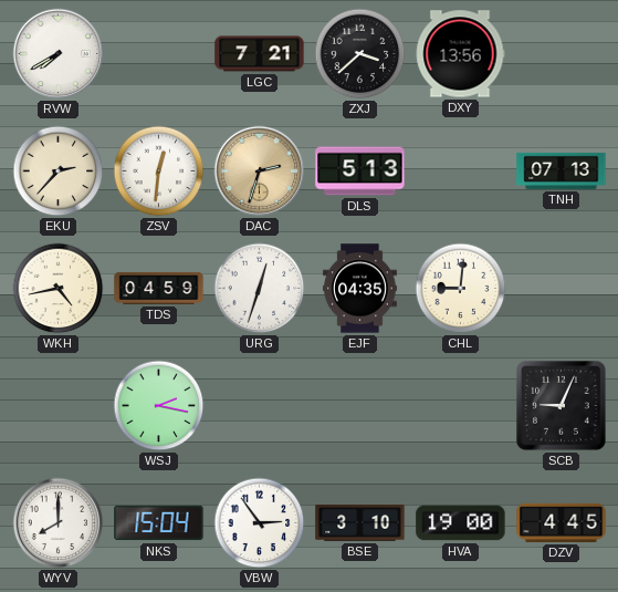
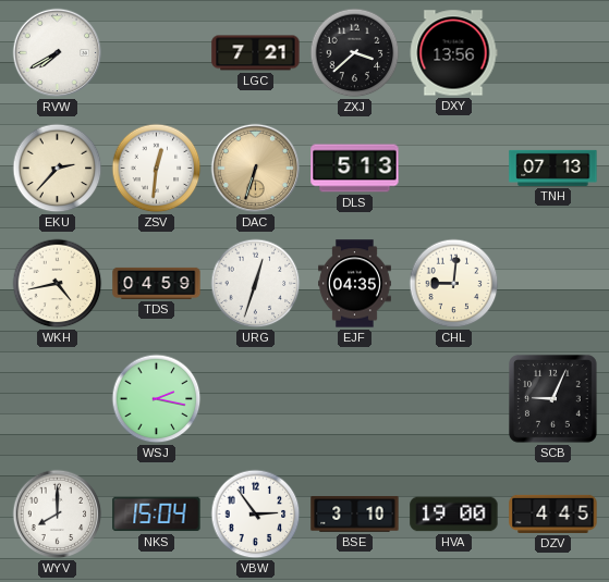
DAC: 2:33 -> 6:33
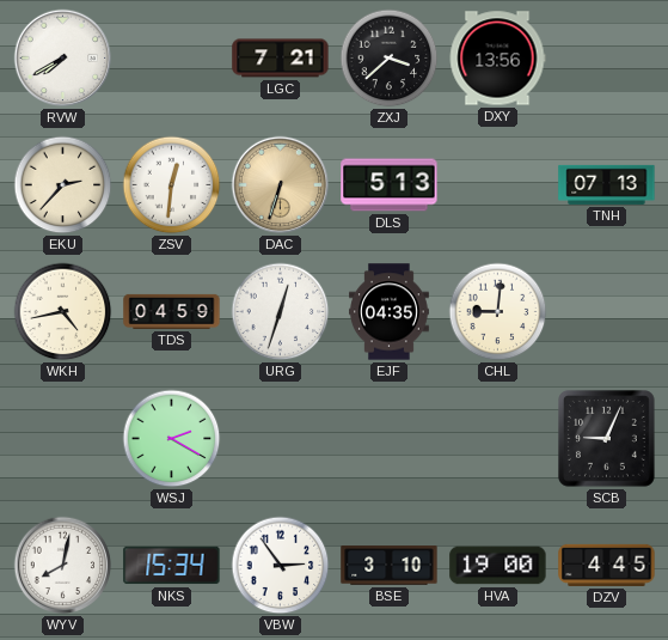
WSJ: 2:17 -> 2:20
WYV: 8:00 -> 8:02
NKS: 15:04 -> 15:34
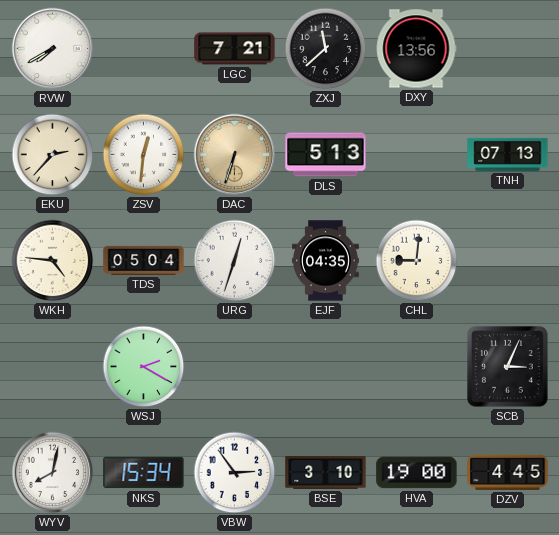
ZXJ: 3:38 -> 11:38
WKH: 4:43 -> 4:46
TDS: 04:59 -> 05:04
SCB: 9:04 -> 3:04
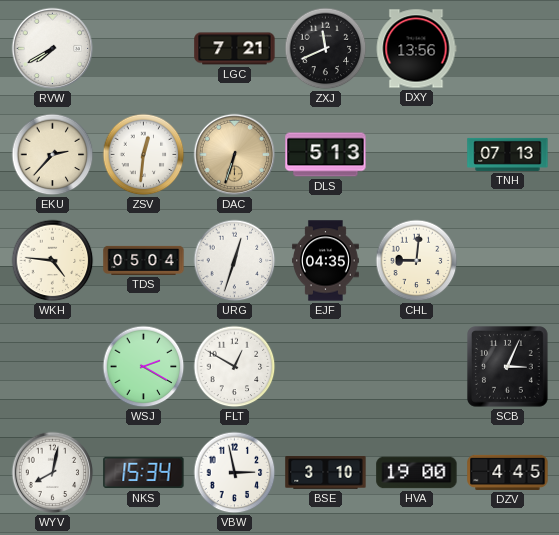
ZXJ: 11:38 -> 11:41
FLT: none -> 12:50
VBW: 2:54 -> 2:58
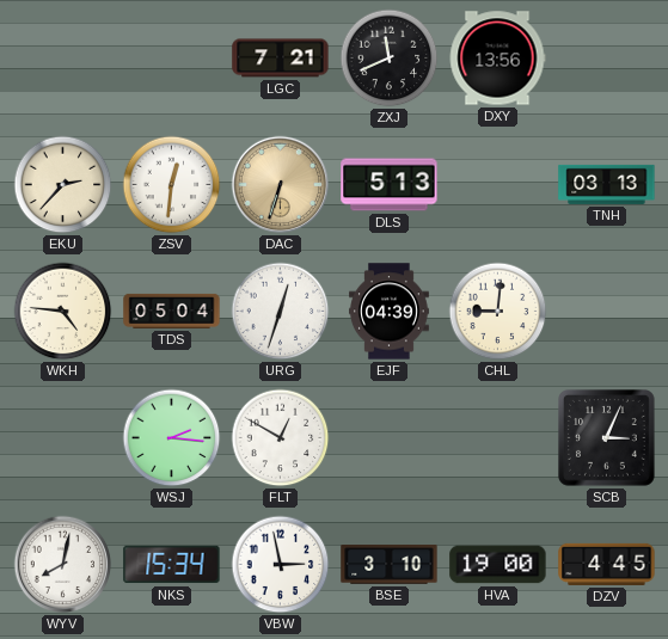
RVW: 7:40 -> none
TNH: 07:13 -> 03:13
EJF: 04:35 -> 04:39
WSJ: 2:20 -> 2:16
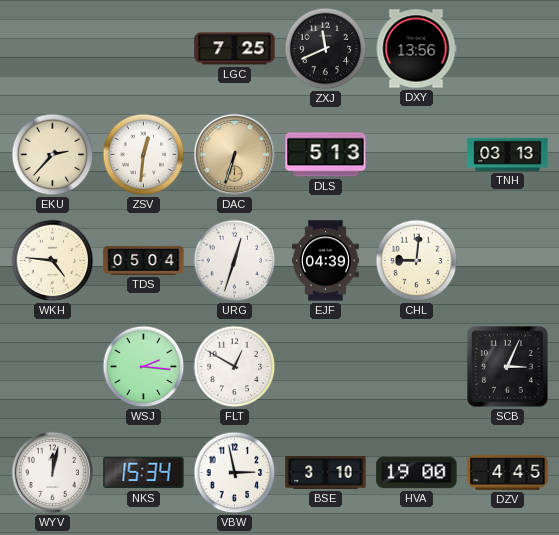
LGC: 7:21 -> 7:25
WYV: 8:02 -> 12:02
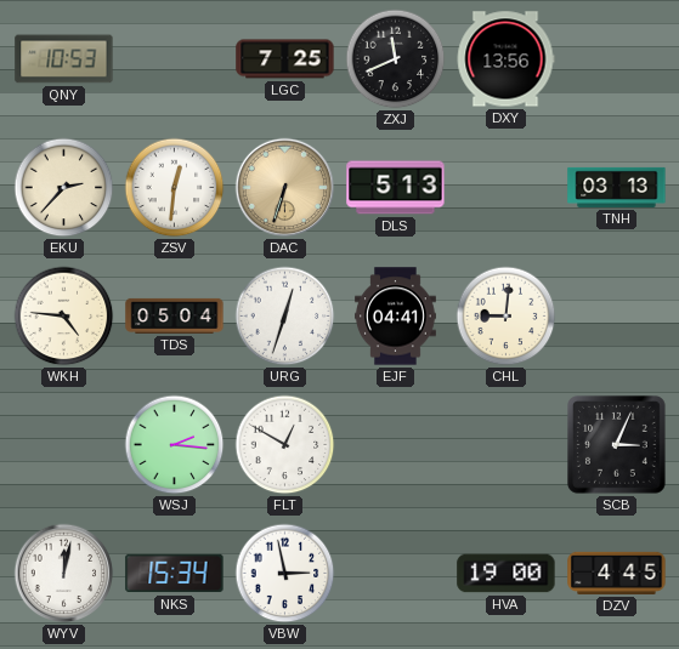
QNY: none -> 10:53
EJF: 04:39 -> 04:41
BSE: 3:10 -> none
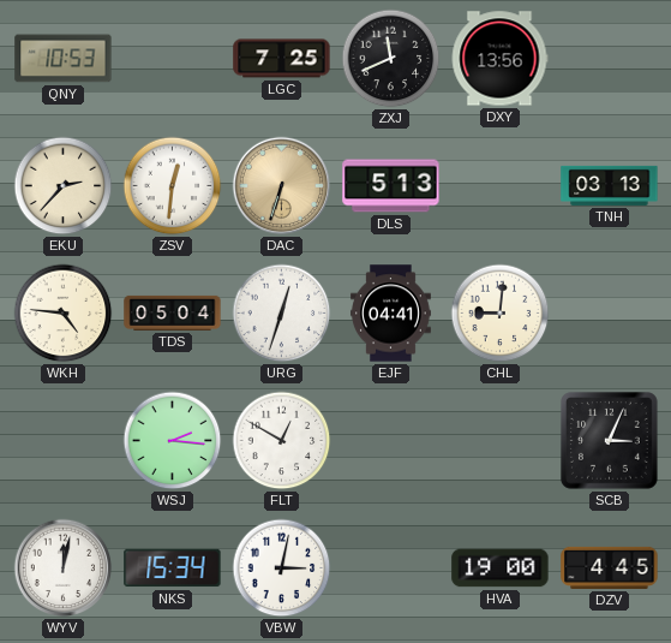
VBW: 2:58 -> 3:02
